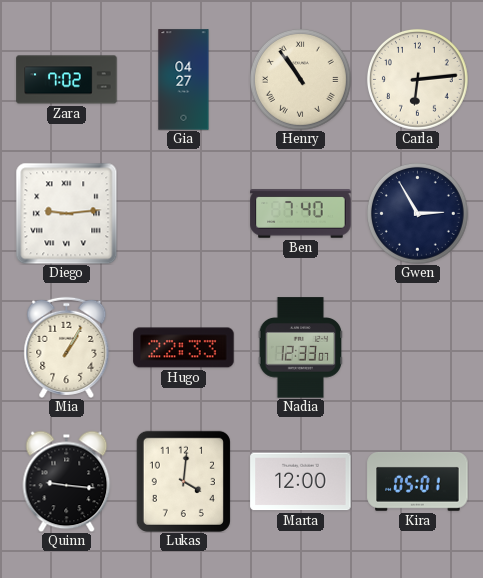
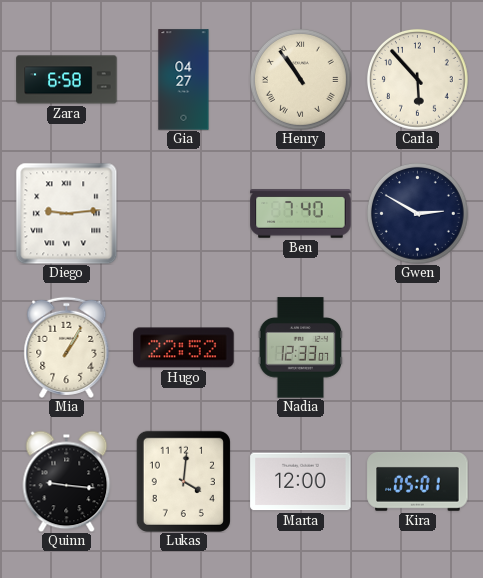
Zara: 7:02 -> 6:58
Carla: 6:14 -> 5:53
Gwen: 2:55 -> 2:50
Hugo: 22:33 -> 22:52
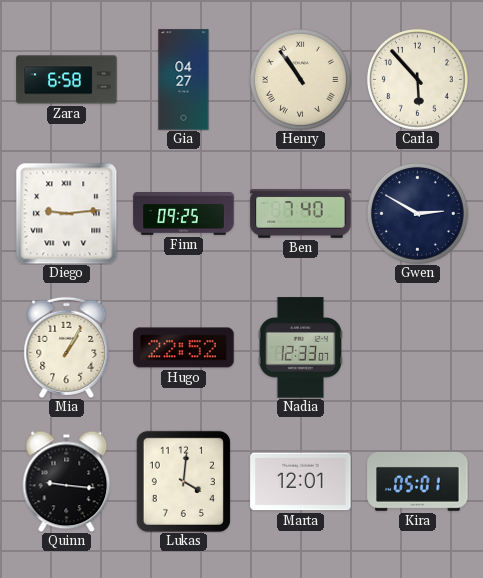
Finn: none -> 09:25
Marta: 12:00 -> 12:01
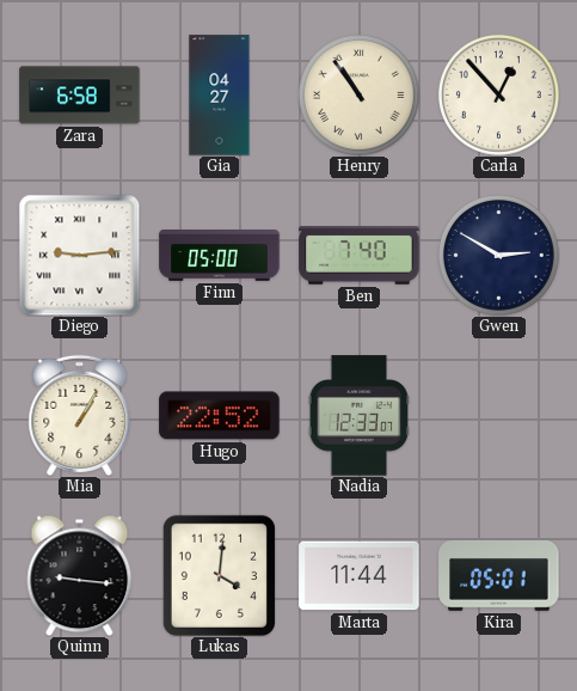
Carla: 5:53 -> 12:53
Finn: 09:25 -> 05:00
Marta: 12:01 -> 11:44
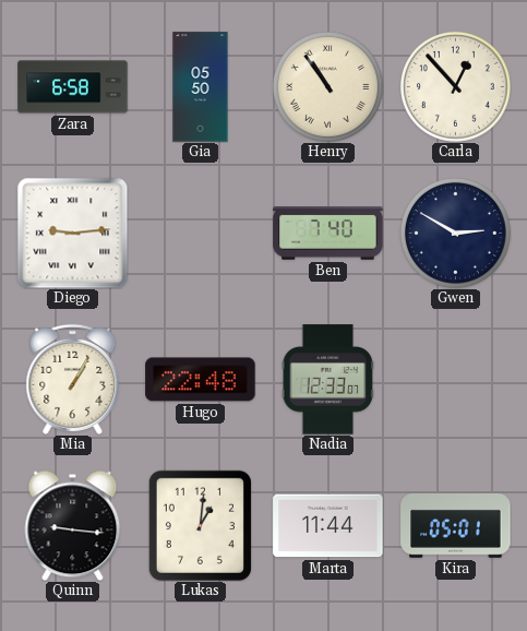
Gia: 04:27 -> 05:50
Finn: 05:00 -> none
Hugo: 22:52 -> 22:48
Lukas: 4:01 -> 1:01
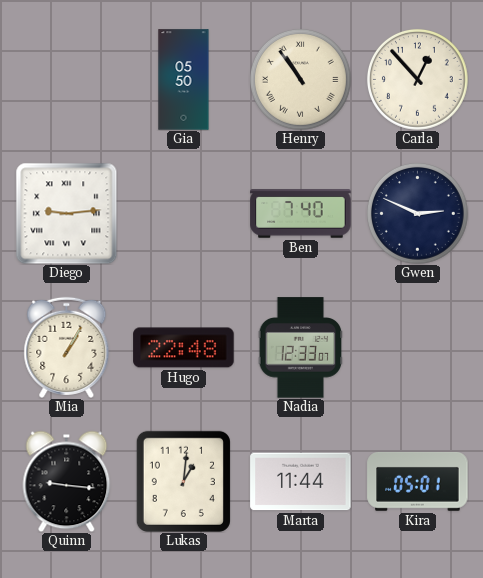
Zara: 6:58 -> none
Gwen: 2:50 -> 2:49
